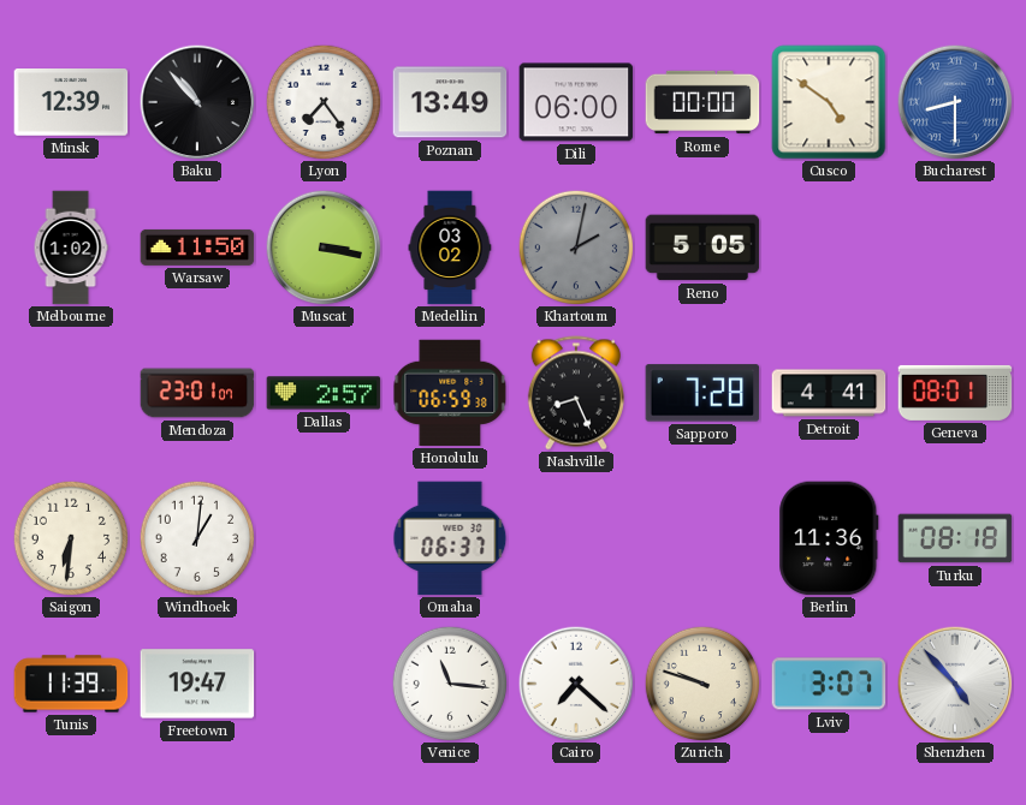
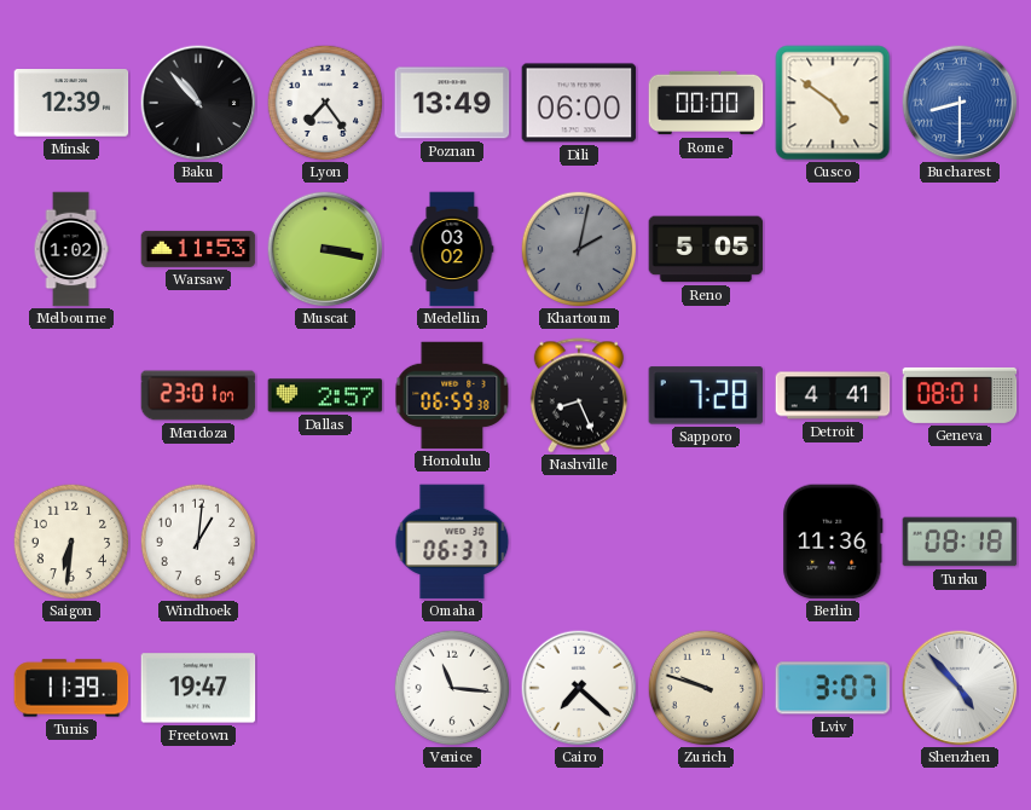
Warsaw: 11:50 -> 11:53
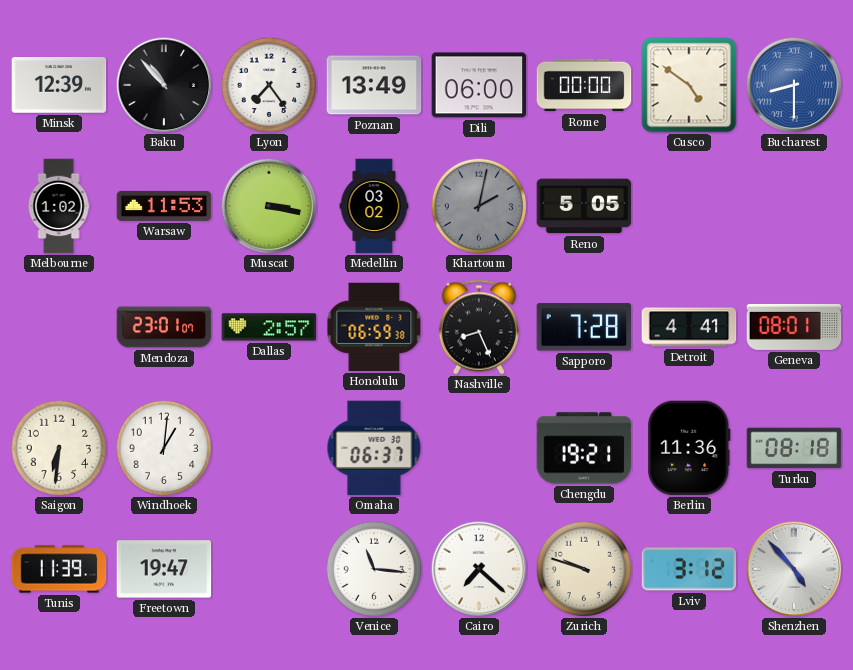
Chengdu: none -> 19:21
Lviv: 3:07 -> 3:12
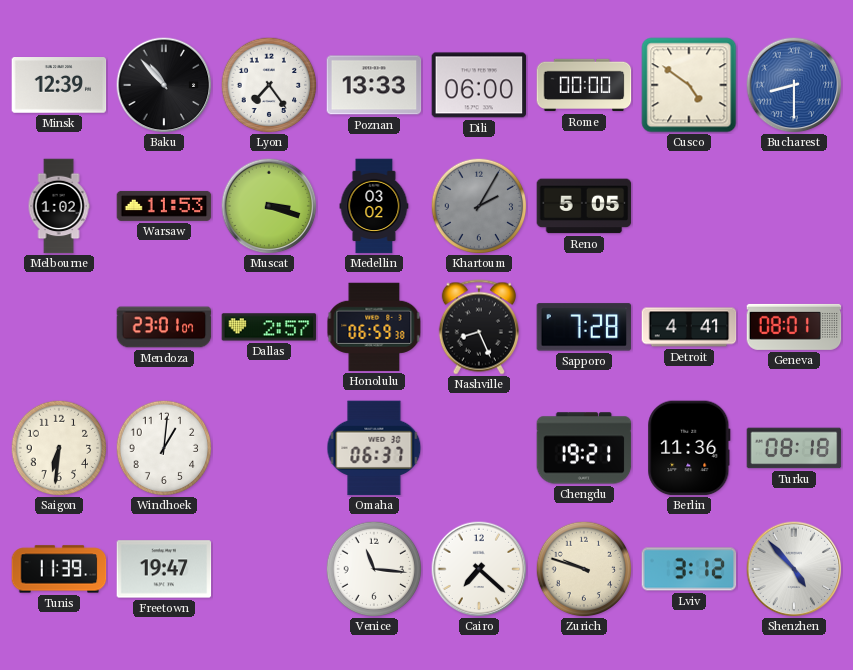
Poznan: 13:49 -> 13:33
Muscat: 3:17 -> 3:18
Khartoum: 2:02 -> 2:05
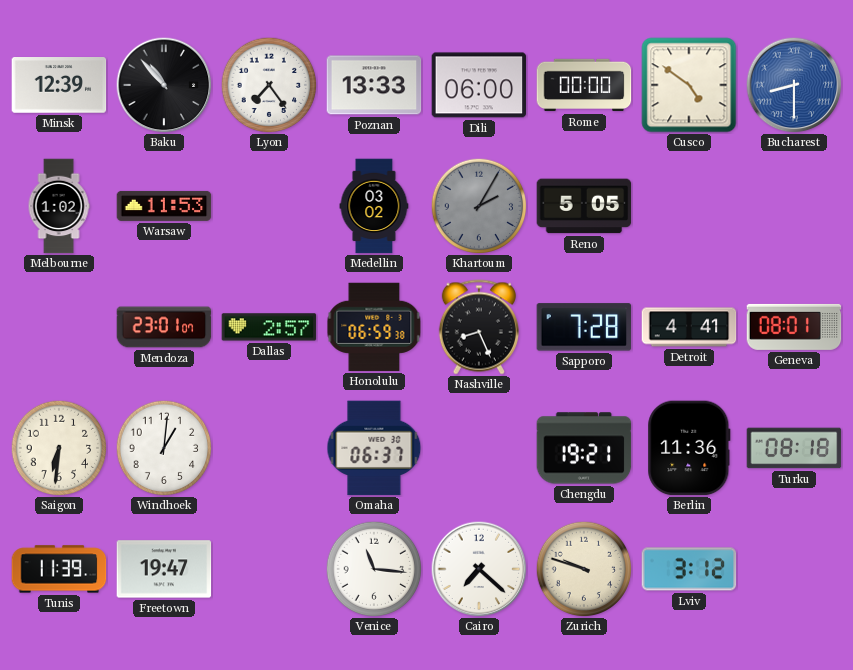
Muscat: 3:18 -> none
Shenzhen: 4:53 -> none
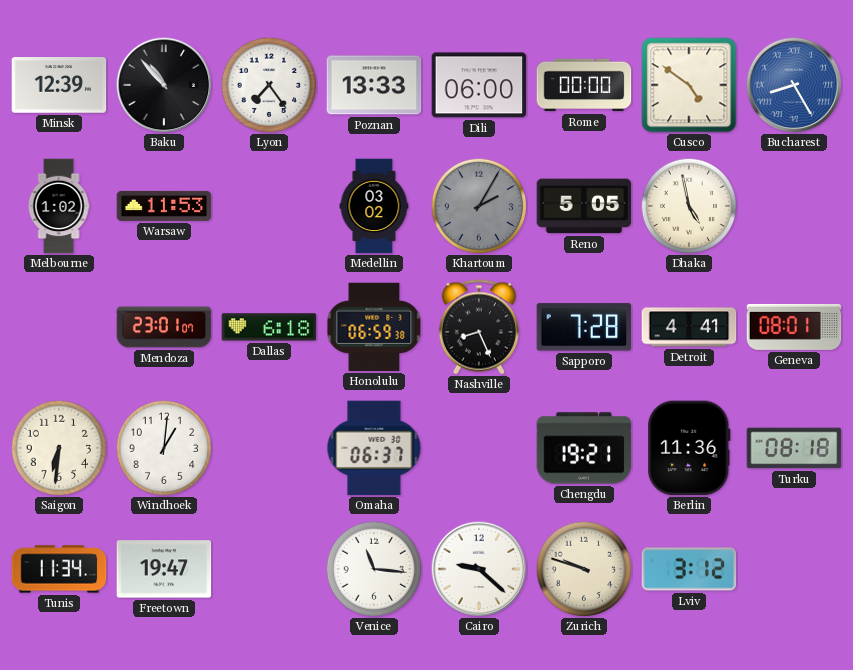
Bucharest: 8:30 -> 8:25
Dhaka: none -> 4:58
Dallas: 2:57 -> 6:18
Tunis: 11:39 -> 11:34
Cairo: 7:22 -> 9:22
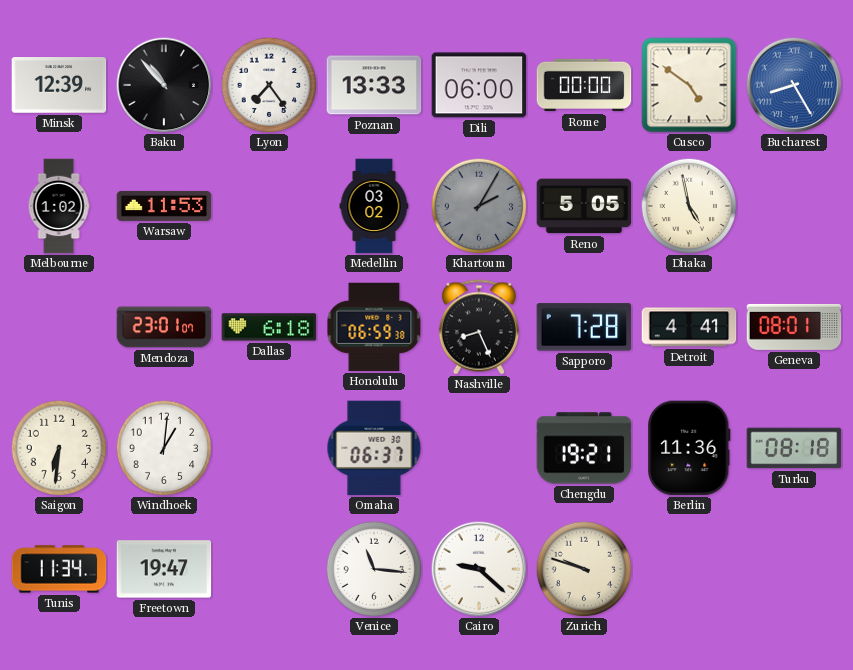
Lviv: 3:12 -> none
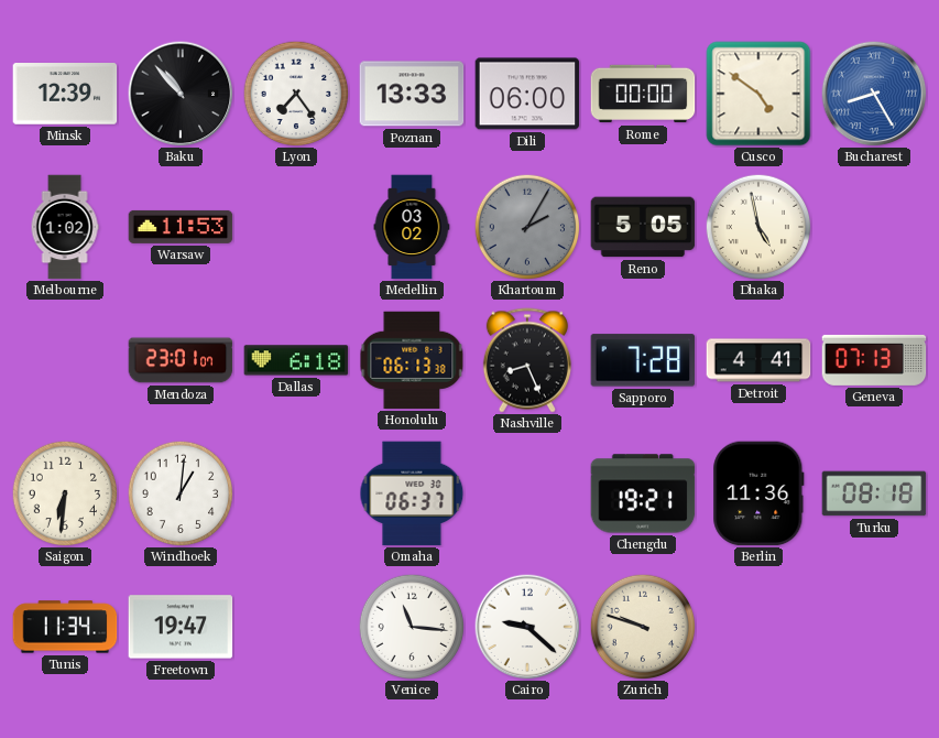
Honolulu: 06:59 -> 06:13
Geneva: 08:01 -> 07:13
